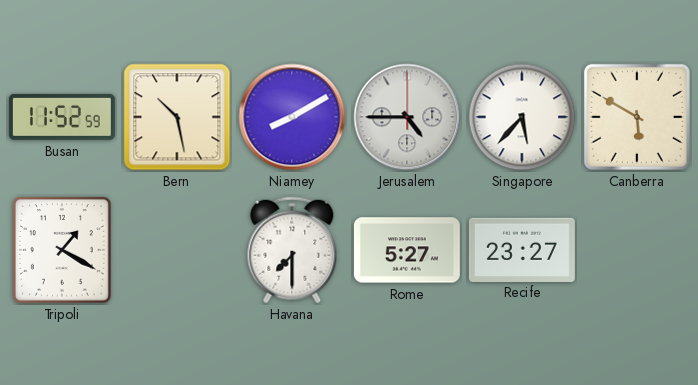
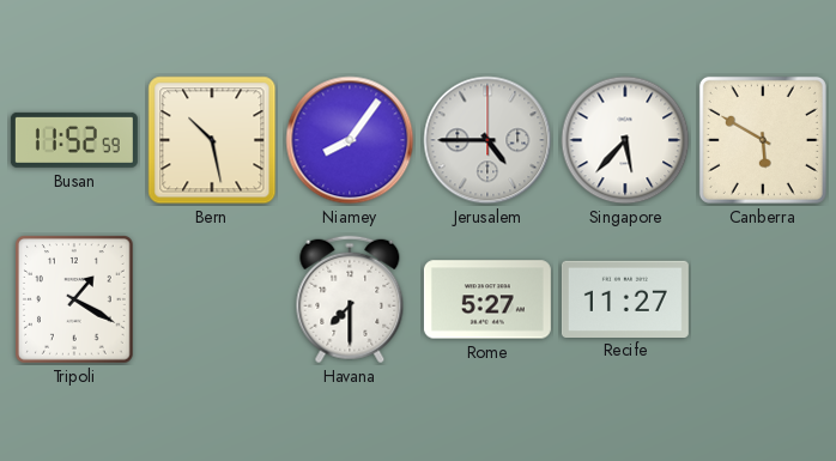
Niamey: 8:10 -> 8:06
Recife: 23:27 -> 11:27
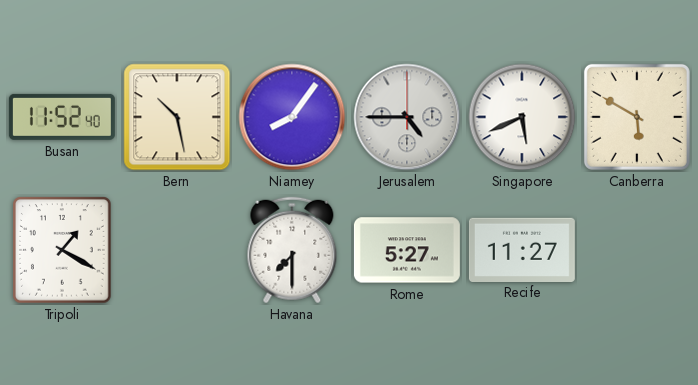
Busan: 11:52:59 -> 11:52:40
Singapore: 5:37 -> 5:41
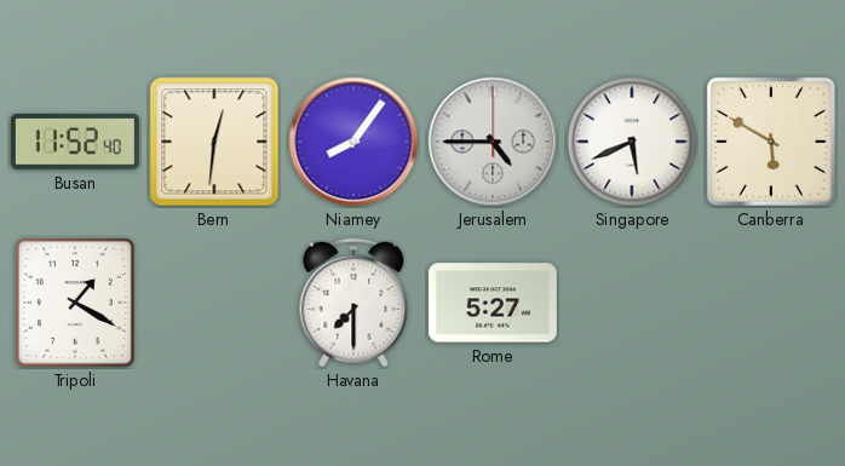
Bern: 10:28 -> 12:31
Recife: 11:27 -> none
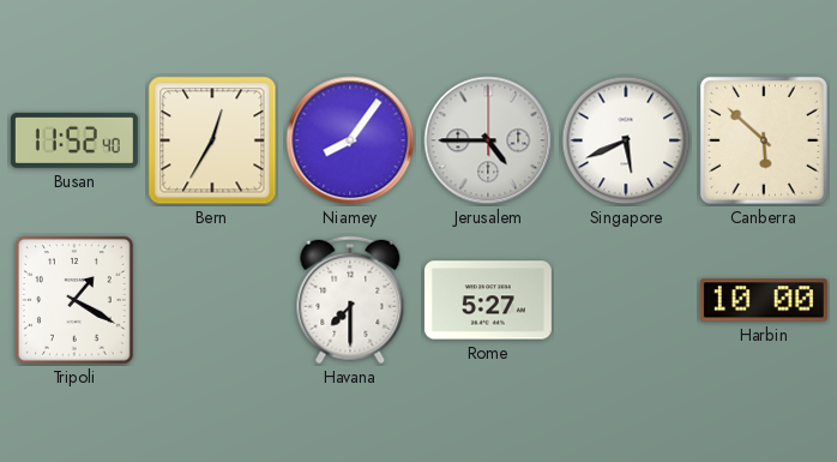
Bern: 12:31 -> 12:35
Canberra: 5:50 -> 5:52
Harbin: none -> 10:00
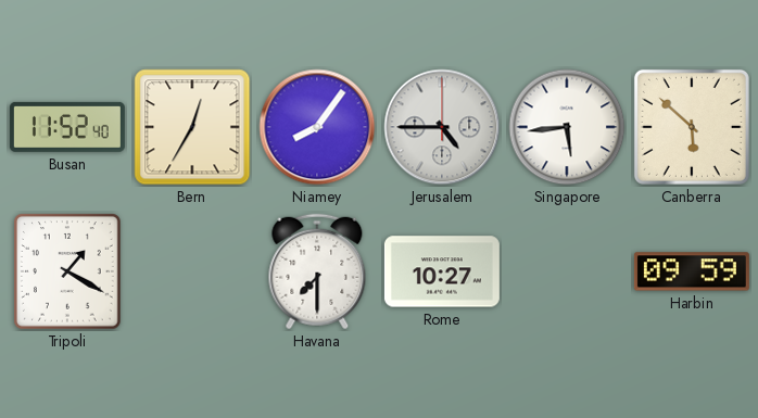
Singapore: 5:41 -> 5:44
Rome: 5:27 -> 10:27
Harbin: 10:00 -> 09:59
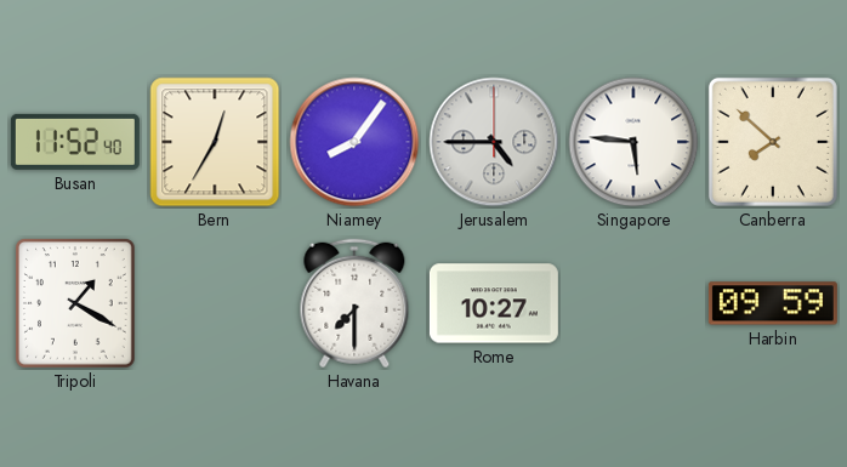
Singapore: 5:44 -> 5:46
Canberra: 5:52 -> 7:52
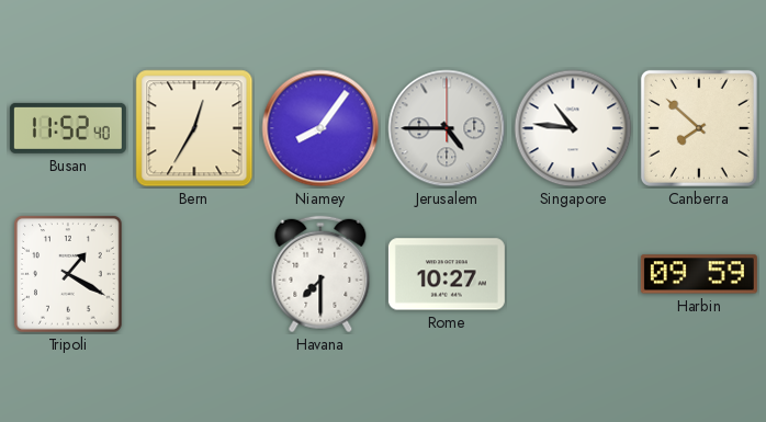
Singapore: 5:46 -> 10:46
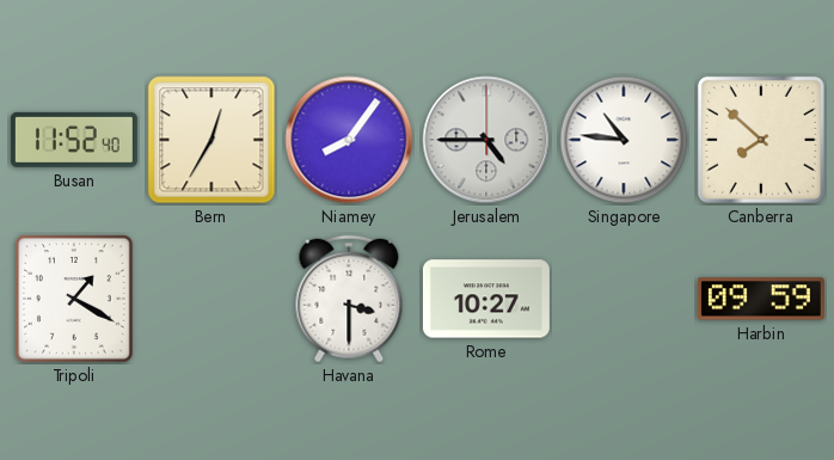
Havana: 7:30 -> 3:30
